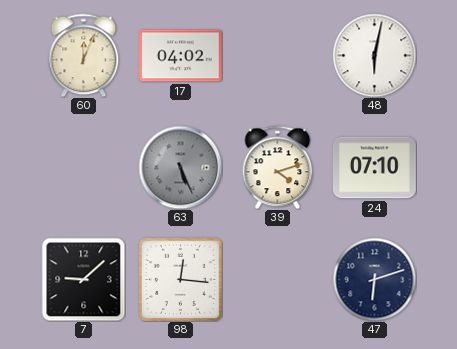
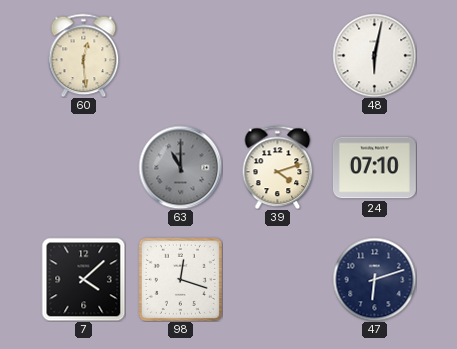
60: 12:04 -> 12:29
17: 04:02 -> none
63: 5:26 -> 11:00
7: 9:08 -> 4:08
98: 12:16 -> 12:18
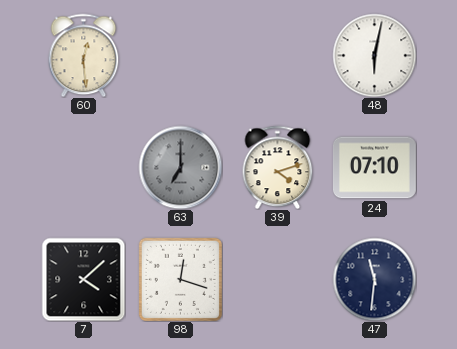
63: 11:00 -> 7:00
47: 6:12 -> 11:31
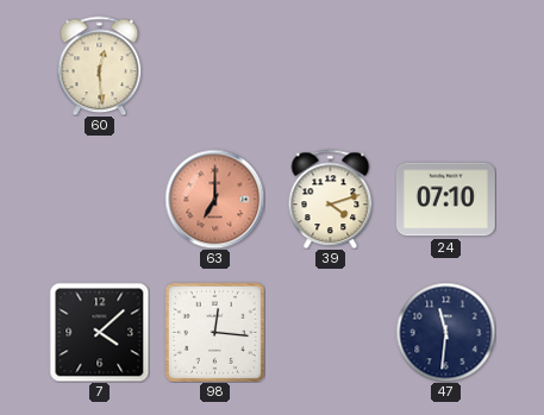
48: 6:02 -> none
63 dial: grey -> salmon
98: 12:18 -> 12:16
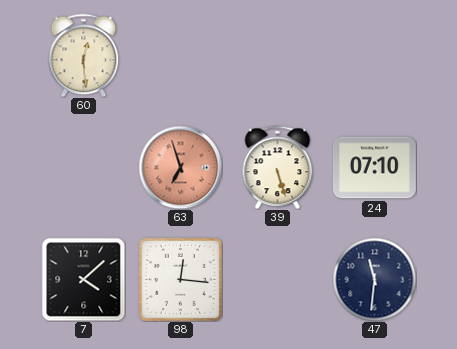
63: 7:00 -> 6:57
39: 4:12 -> 5:27
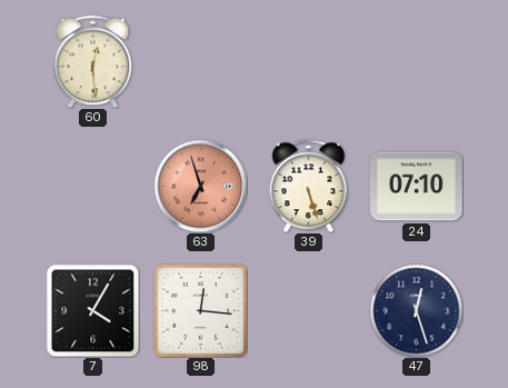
7: 4:08 -> 4:05
47: 11:31 -> 12:27
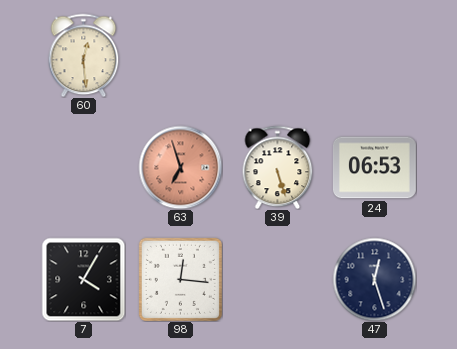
24: 07:10 -> 06:53
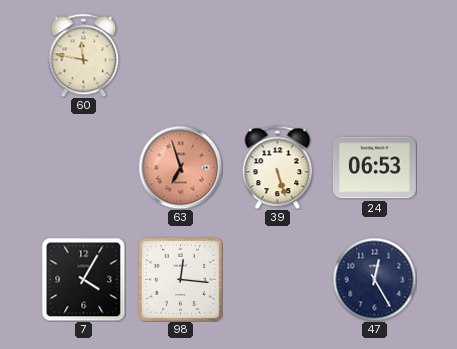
60: 12:29 -> 11:47
47: 12:27 -> 12:25
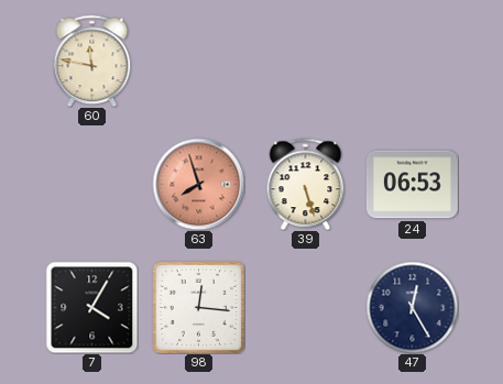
63: 6:57 -> 7:57
